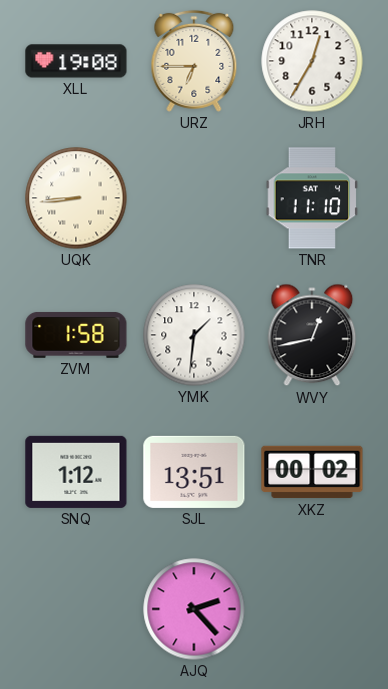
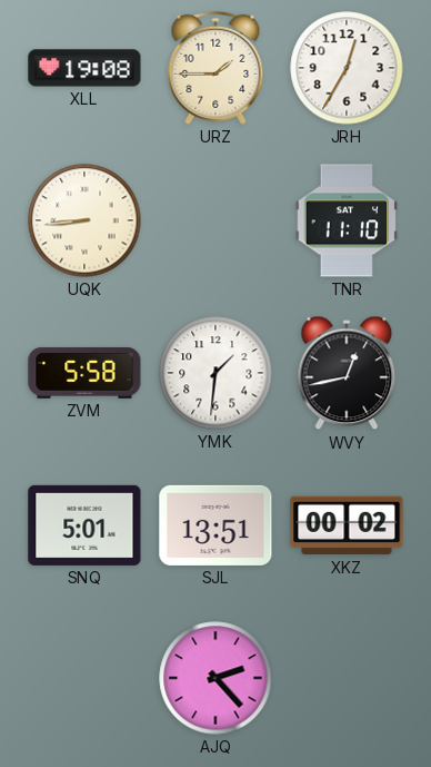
URZ: 6:45 -> 1:45
ZVM: 1:58 -> 5:58
SNQ: 1:12 -> 5:01
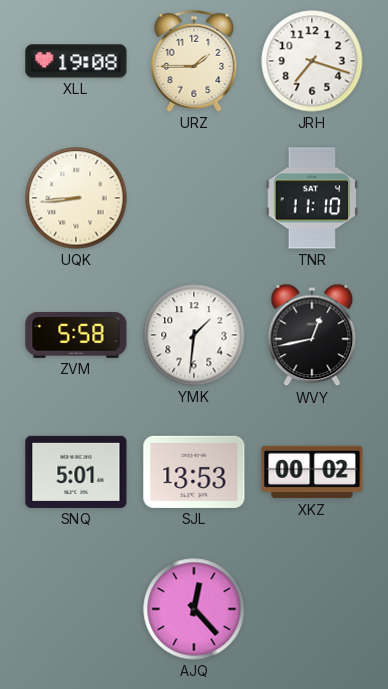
JRH: 12:35 -> 7:18
SJL: 13:51 -> 13:53
AJQ: 2:23 -> 12:23
